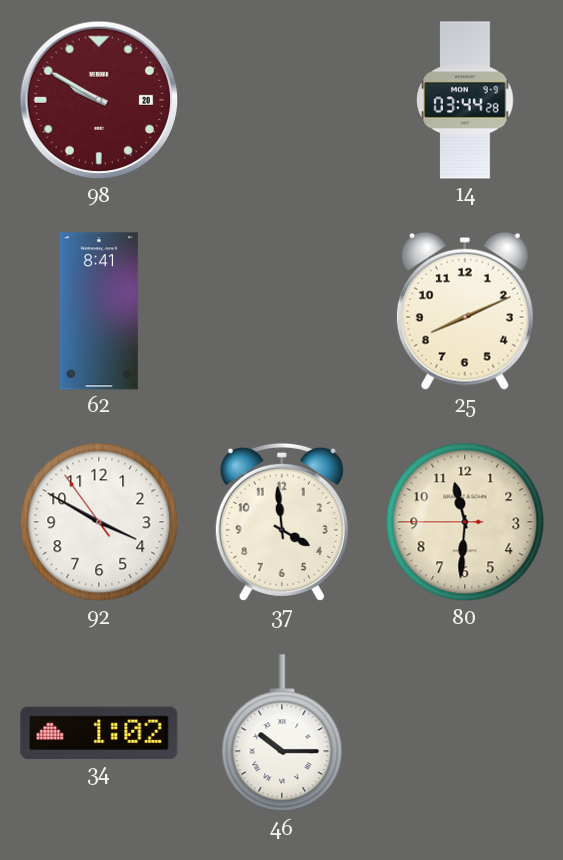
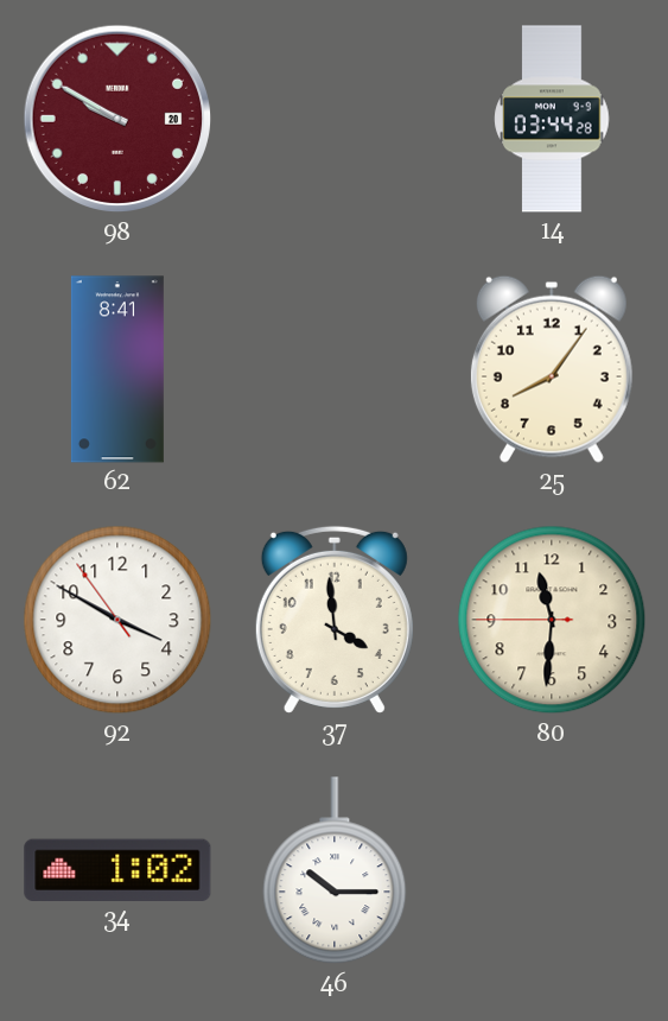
25: 8:11 -> 8:06
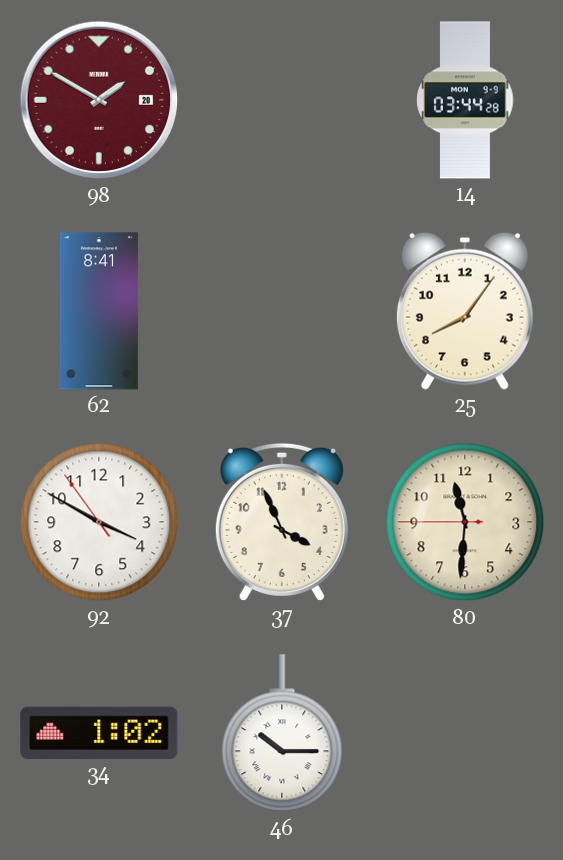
98: 9:50 -> 1:50
37: 3:59 -> 3:56
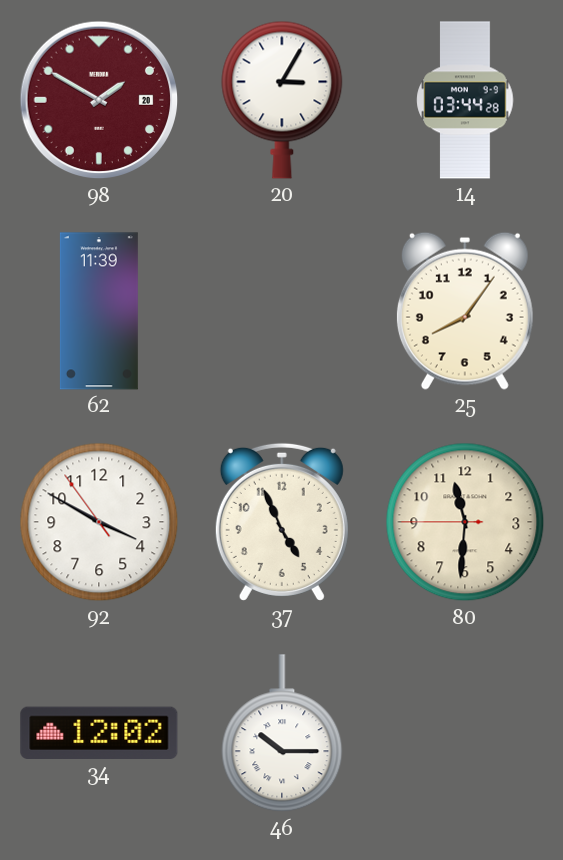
20: none -> 3:05
62: 8:41 -> 11:39
37: 3:56 -> 4:56
34: 1:02 -> 12:02
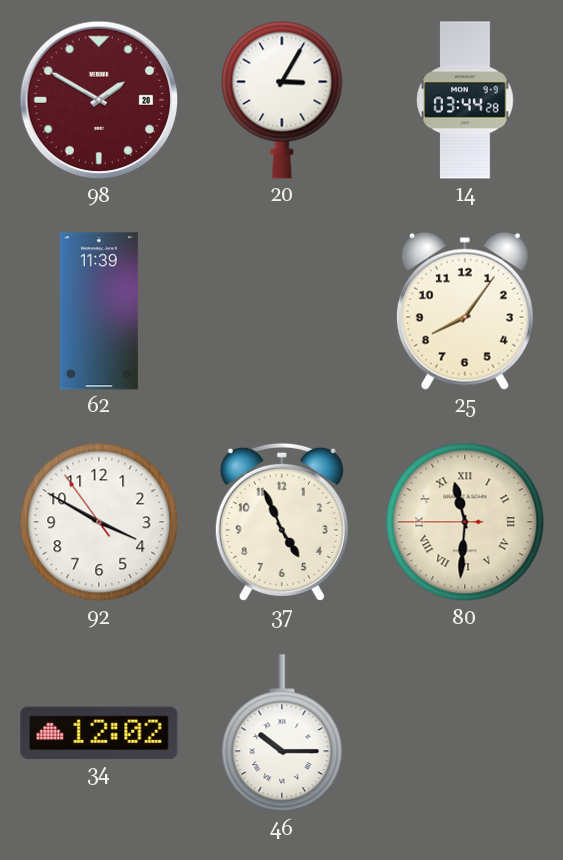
80 numerals: Arabic -> Roman
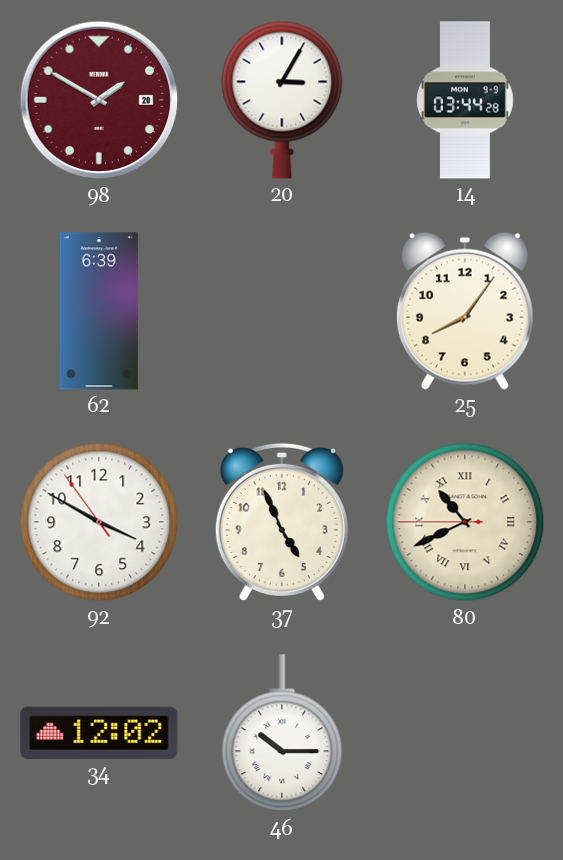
62: 11:39 -> 6:39
80: 11:30 -> 10:40
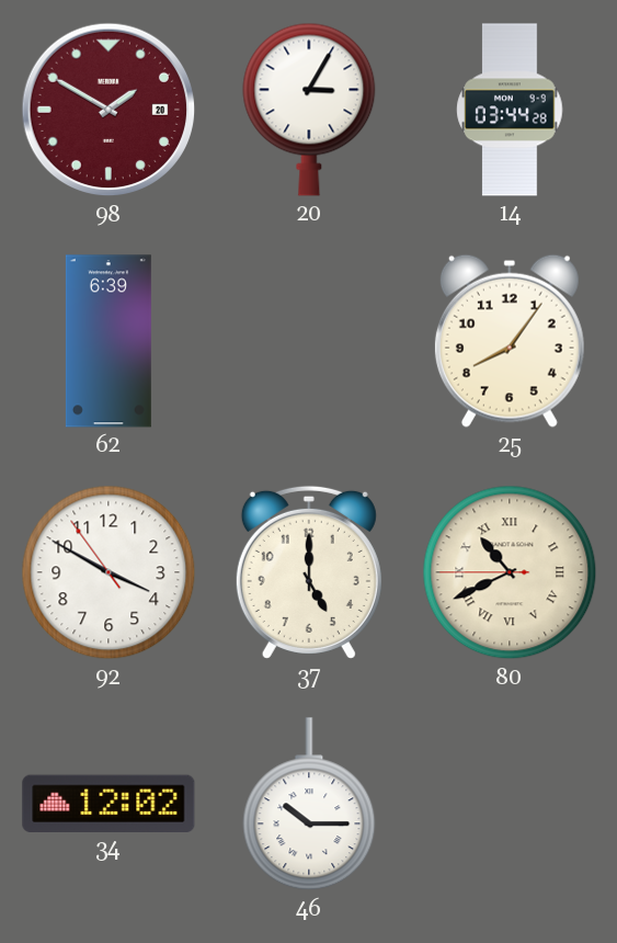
37: 4:56 -> 5:00
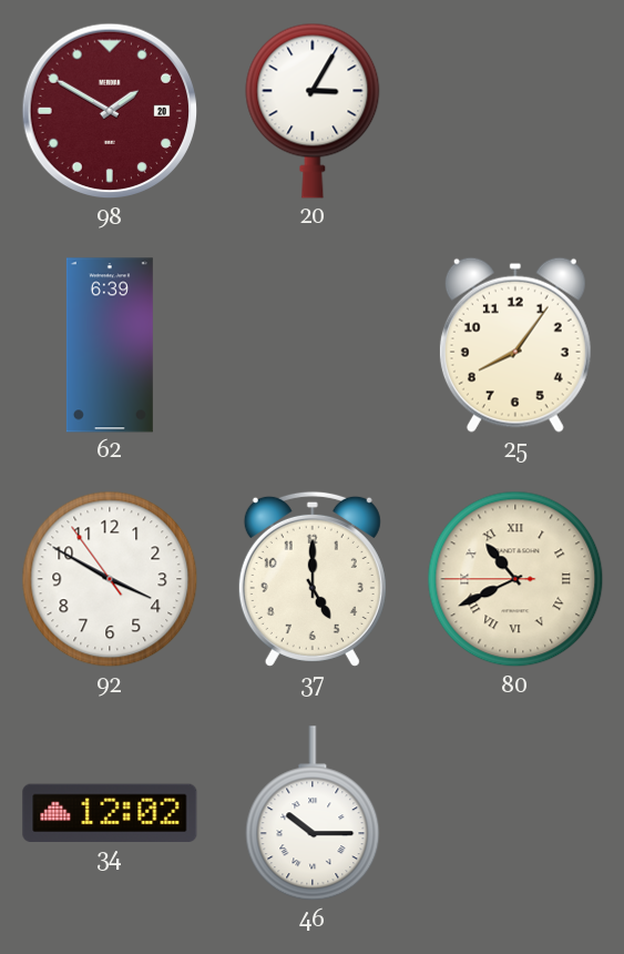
14: 03:44 -> none
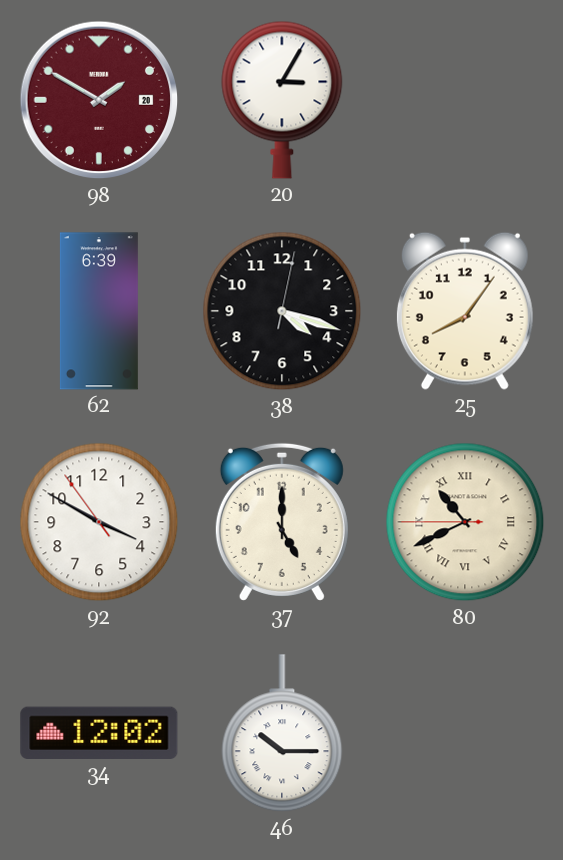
38: none -> 4:18
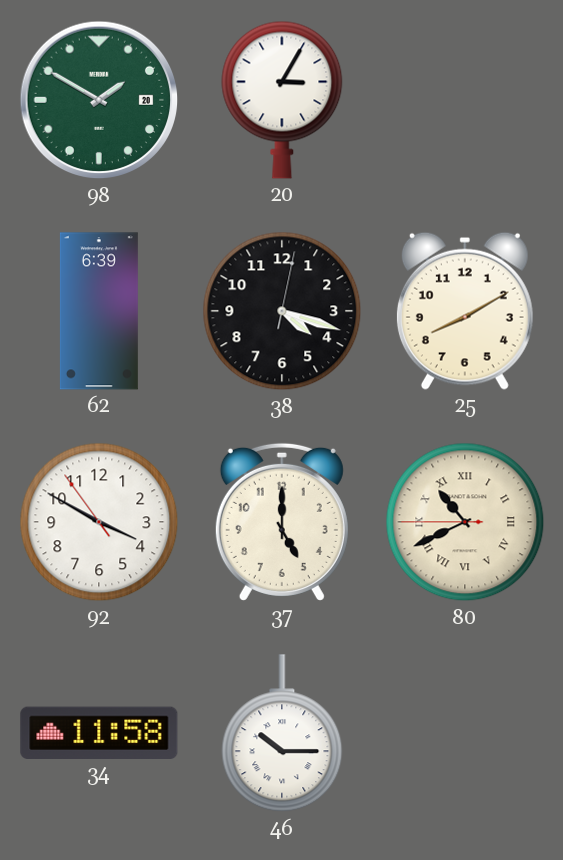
98 dial: burgundy -> green
25: 8:06 -> 8:10
34: 12:02 -> 11:58
